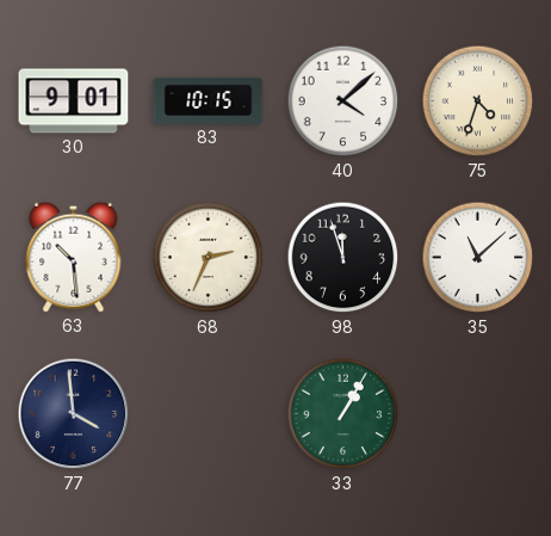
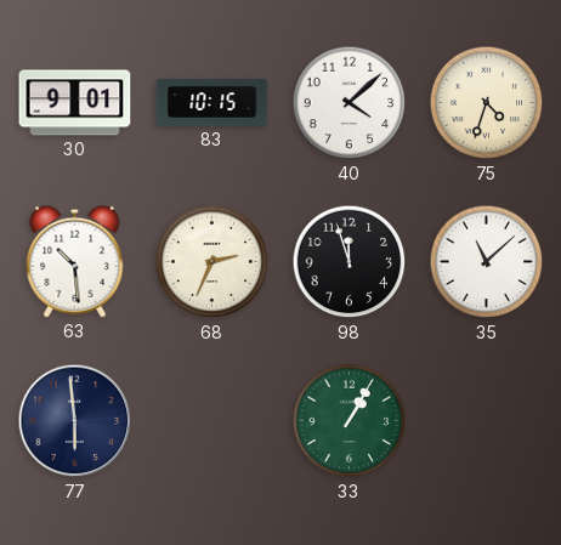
77: 3:59 -> 5:59
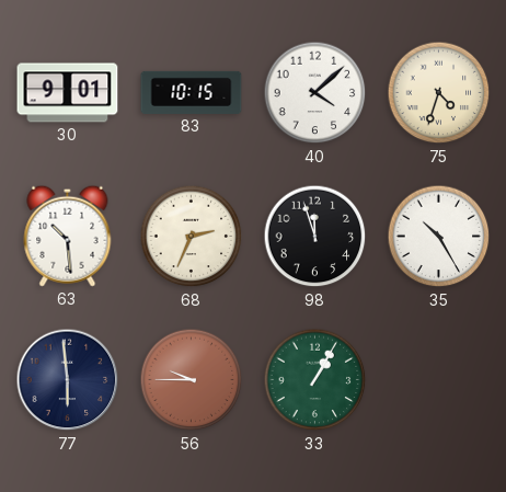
35: 11:08 -> 10:25
56: none -> 9:45
